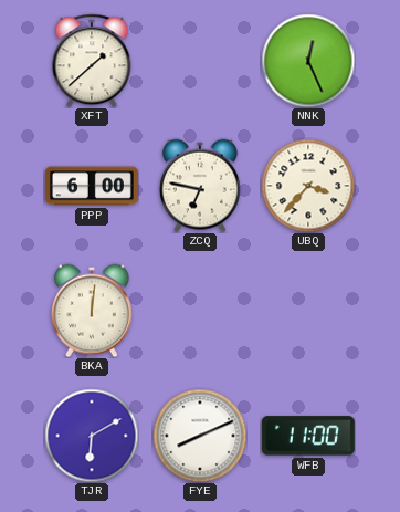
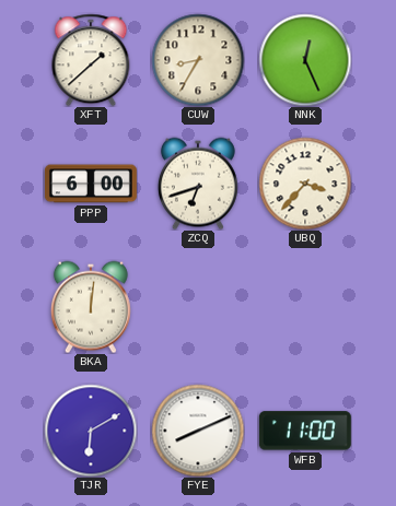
CUW: none -> 8:35
ZCQ: 6:47 -> 6:42
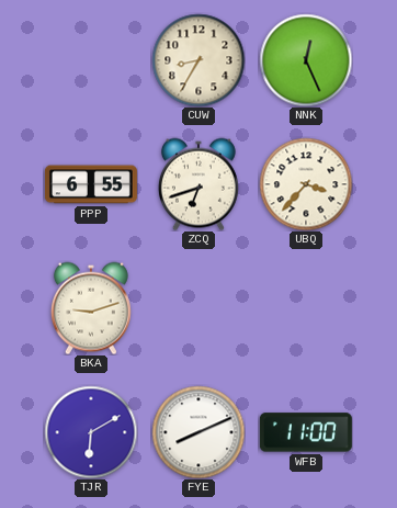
XFT: 1:38 -> none
PPP: 6:00 -> 6:55
BKA: 12:01 -> 9:12
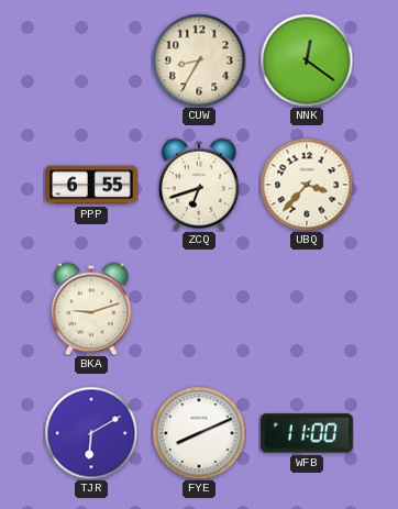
NNK: 12:26 -> 12:21
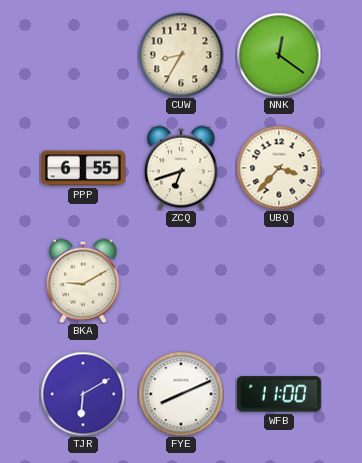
BKA: 9:12 -> 9:10
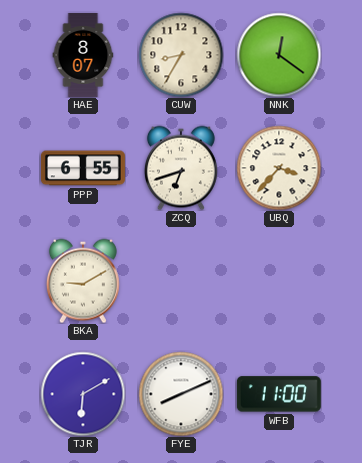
HAE: none -> 8:07
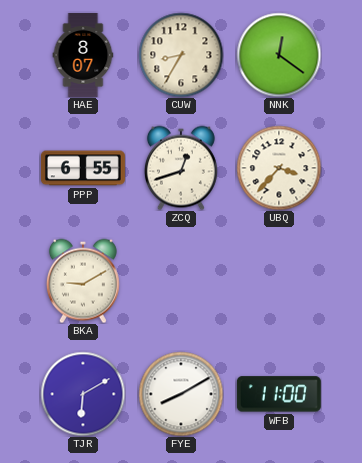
ZCQ: 6:42 -> 12:42
FYE: 8:11 -> 8:10
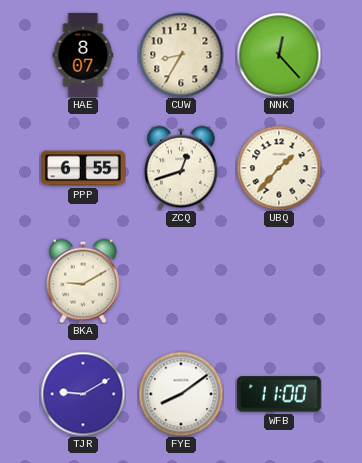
NNK: 12:21 -> 12:23
UBQ: 3:37 -> 1:37
TJR: 6:10 -> 9:10
FYE: 8:10 -> 8:09
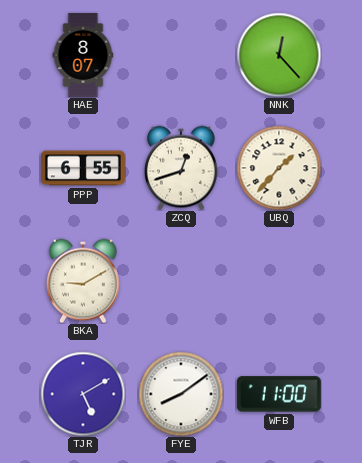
CUW: 8:35 -> none
TJR: 9:10 -> 5:10
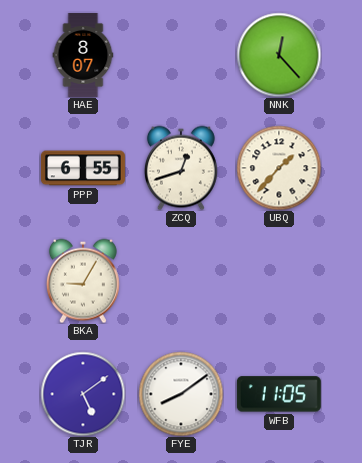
BKA: 9:10 -> 9:05
TJR: 5:10 -> 5:09
WFB: 11:00 -> 11:05
